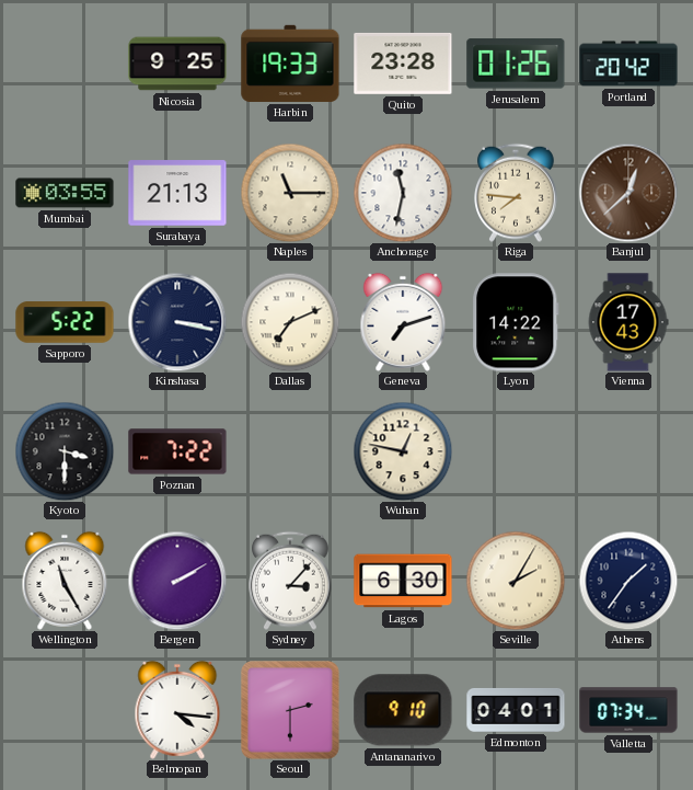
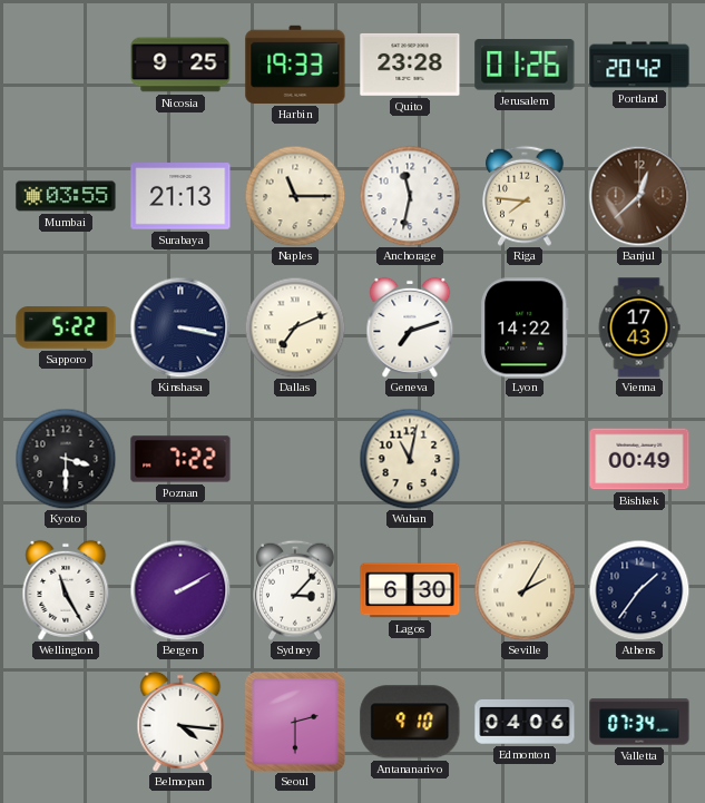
Wuhan: 12:47 -> 11:02
Bishkek: none -> 00:49
Edmonton: 04:01 -> 04:06
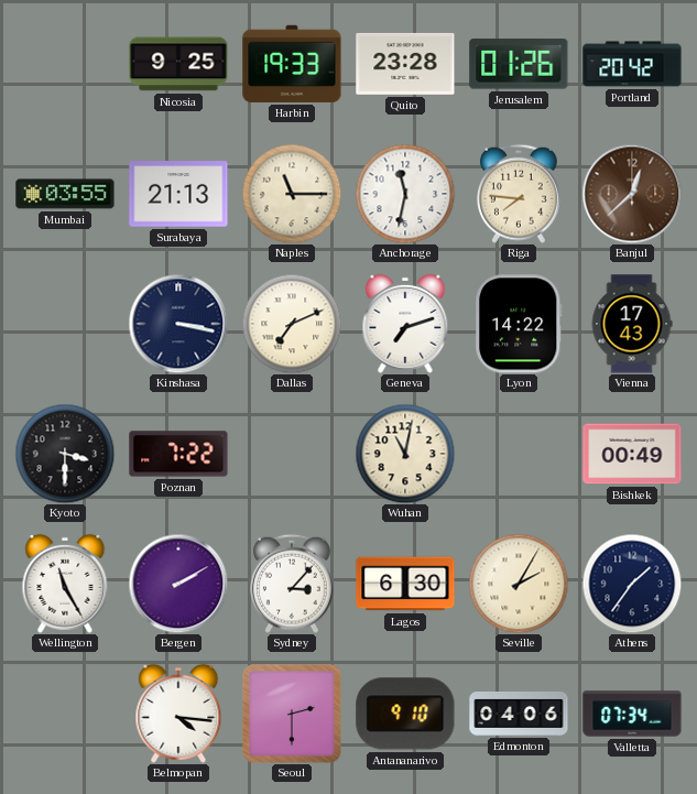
Sapporo: 5:22 -> none
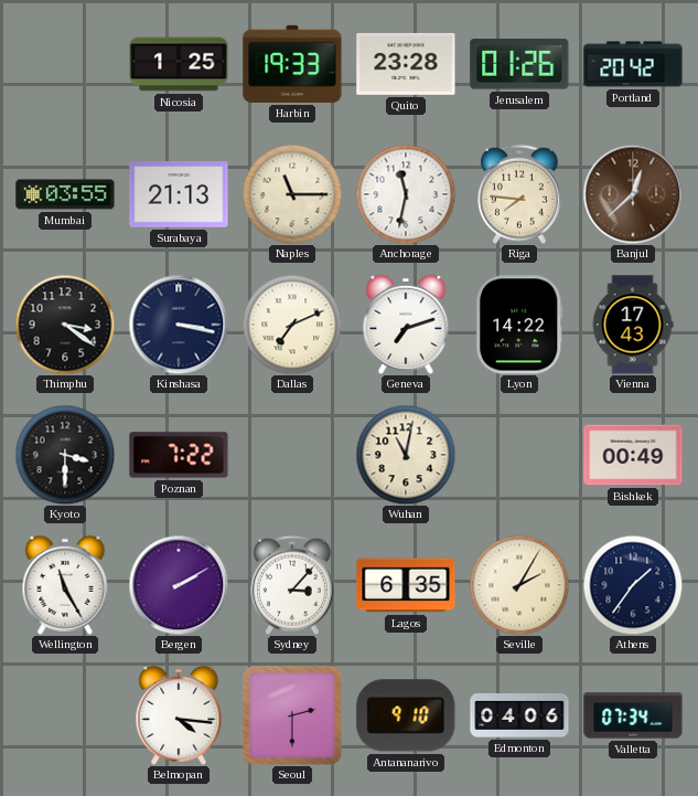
Nicosia: 9:25 -> 1:25
Thimphu: none -> 3:21
Lagos: 6:30 -> 6:35
